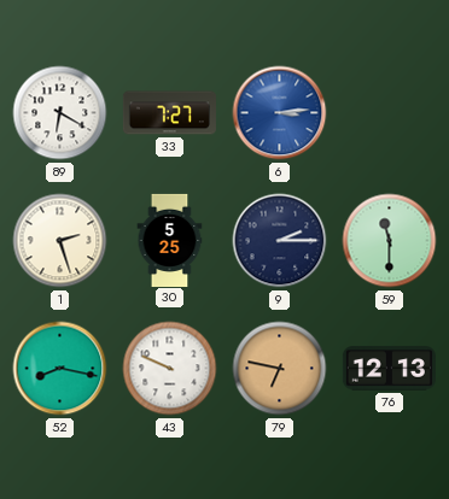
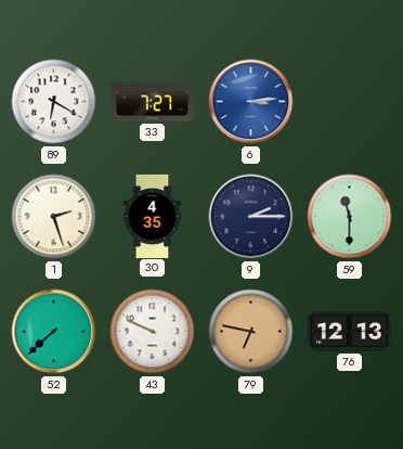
30: 5:25 -> 4:35
52: 8:17 -> 7:38
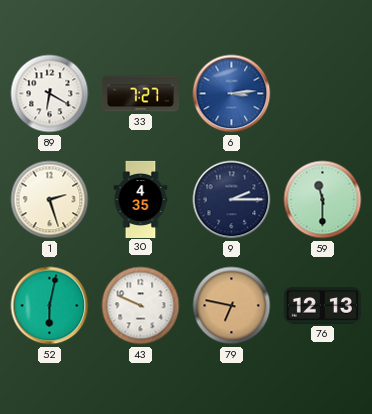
52: 7:38 -> 6:02
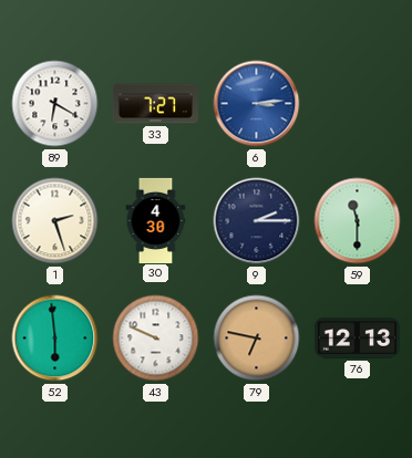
30: 4:35 -> 4:30
52: 6:02 -> 5:59
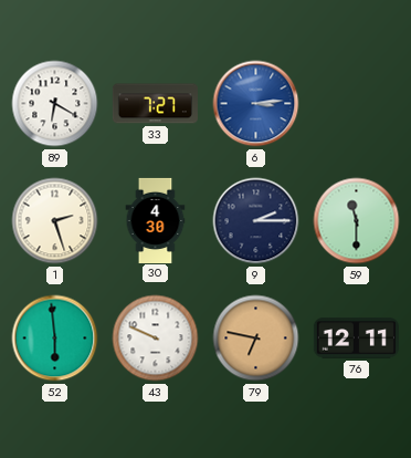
76: 12:13 -> 12:11
